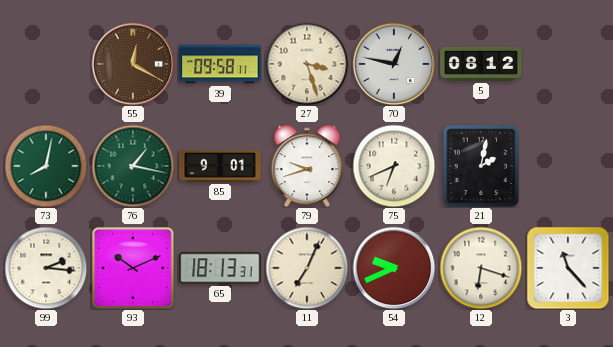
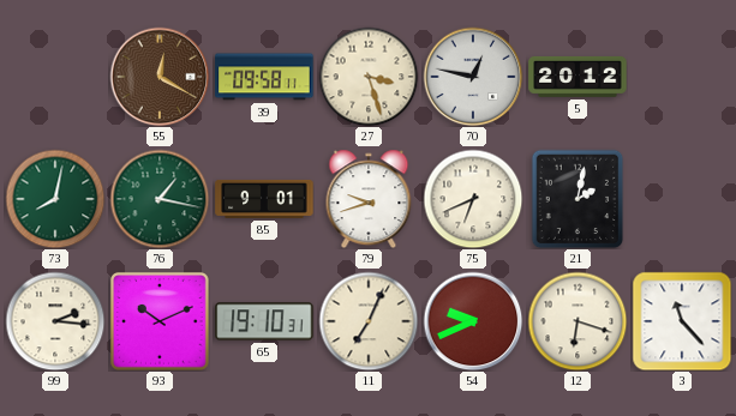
5: 08:12 -> 20:12
65: 18:13 -> 19:10
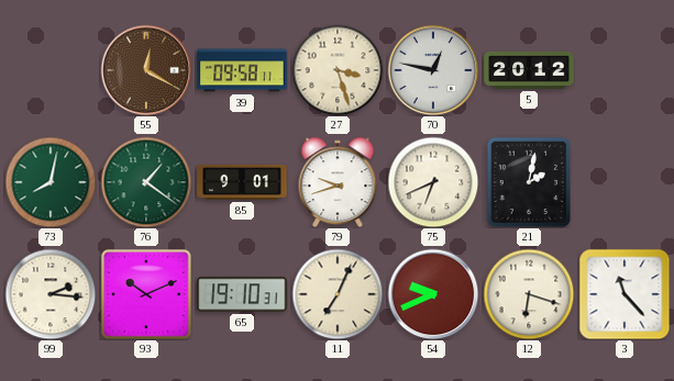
76: 1:17 -> 1:21
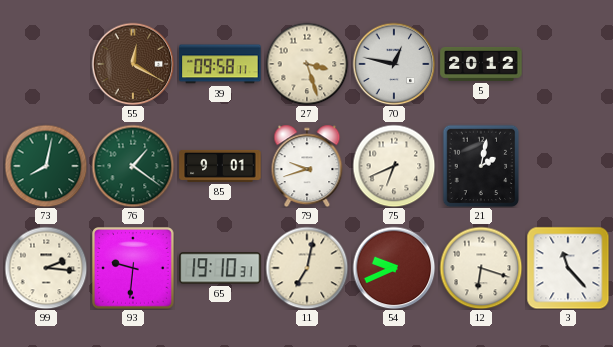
93: 10:11 -> 9:31
11: 7:04 -> 7:02
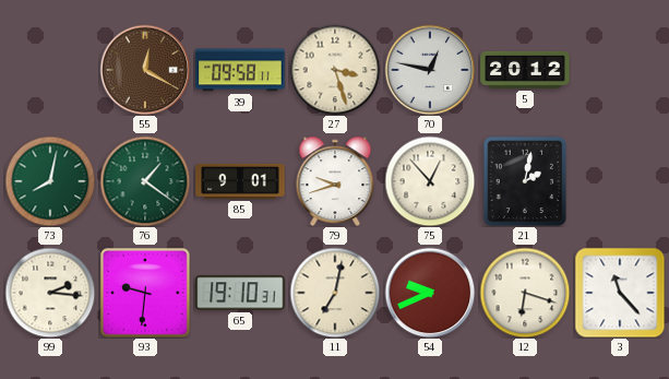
75: 6:41 -> 12:53
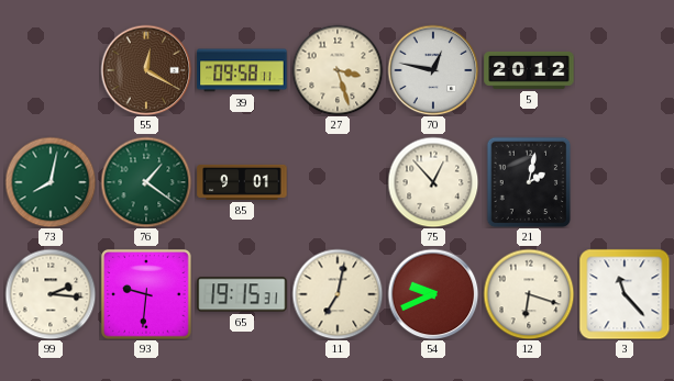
79: 9:42 -> none
65: 19:10 -> 19:15
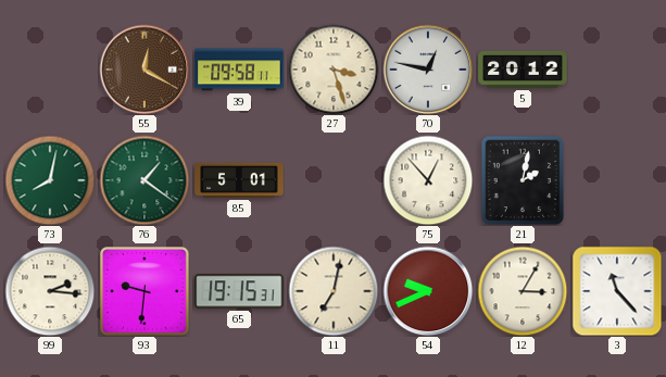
85: 9:01 -> 5:01
12: 6:18 -> 3:05
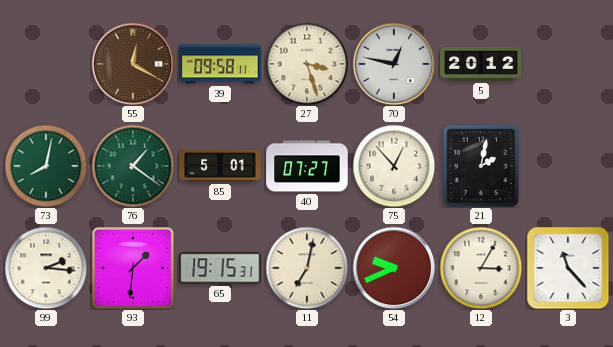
40: none -> 07:27
93: 9:31 -> 1:31
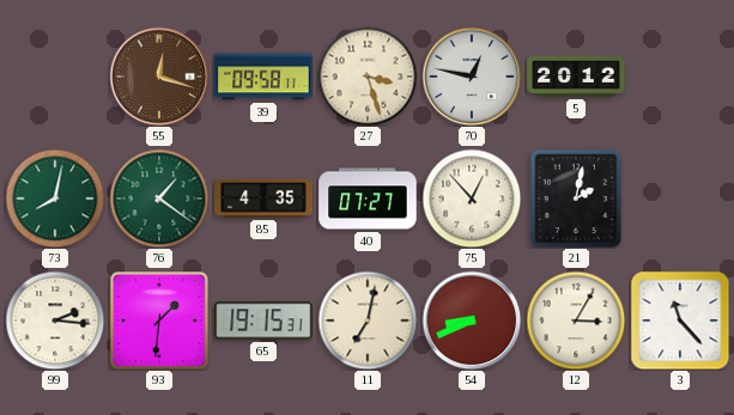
55: 12:20 -> 12:18
85: 5:01 -> 4:35
54: 9:41 -> 8:41
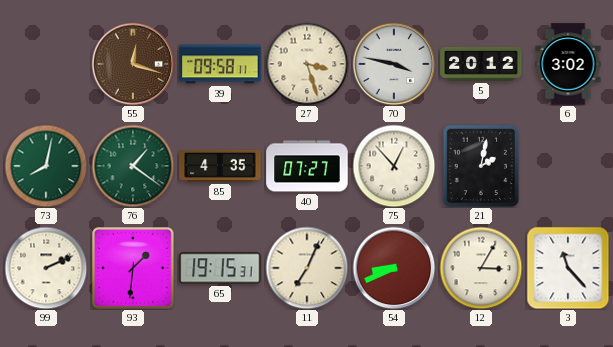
70: 12:47 -> 3:47
6: none -> 3:02
99: 2:16 -> 2:11
11: 7:02 -> 7:04
